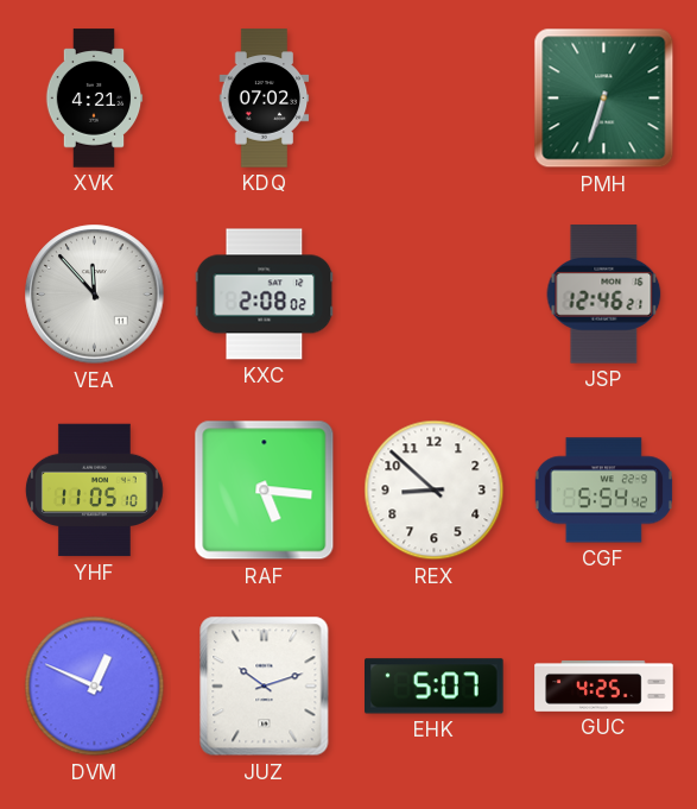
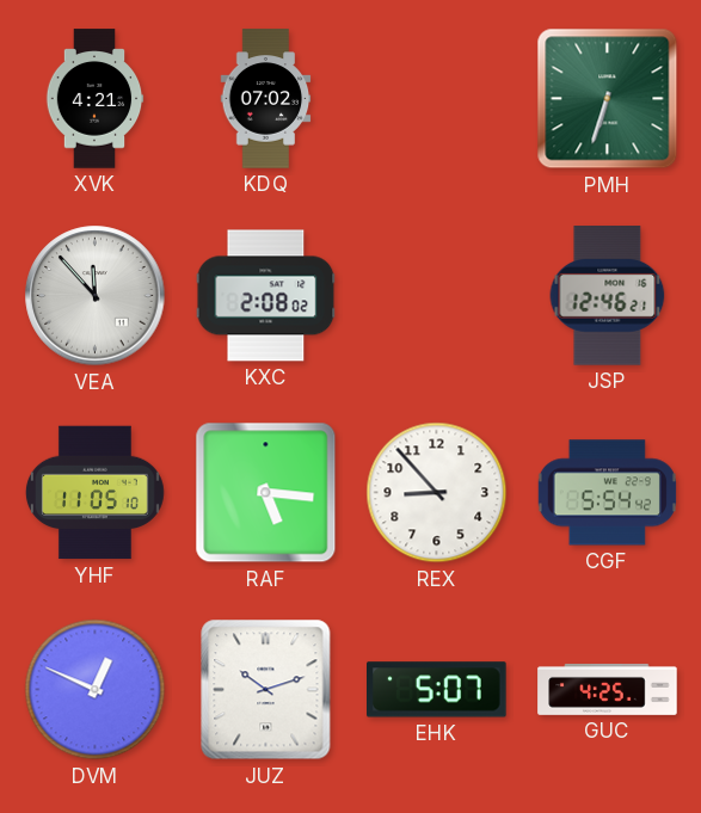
REX: 8:52 -> 8:53
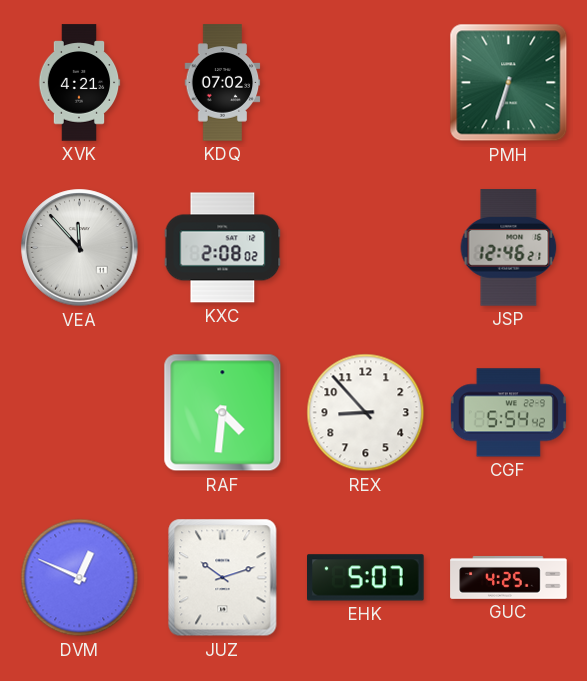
YHF: 11:05 -> none
RAF: 5:16 -> 4:31
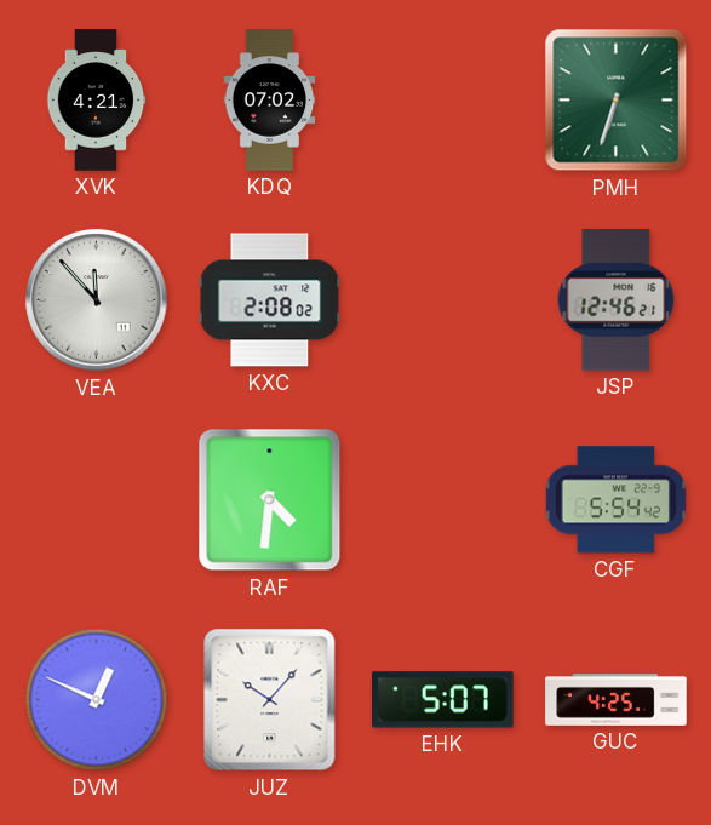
REX: 8:53 -> none
JUZ: 10:12 -> 10:07
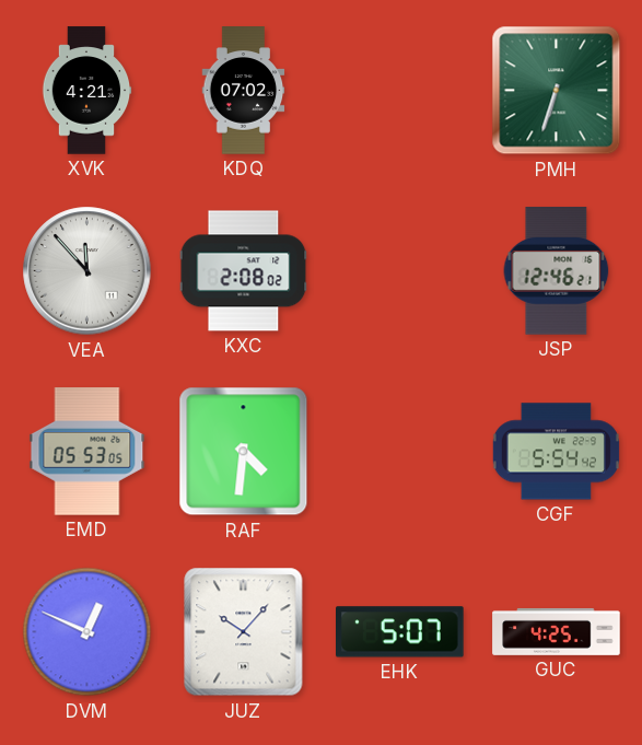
EMD: none -> 05:53
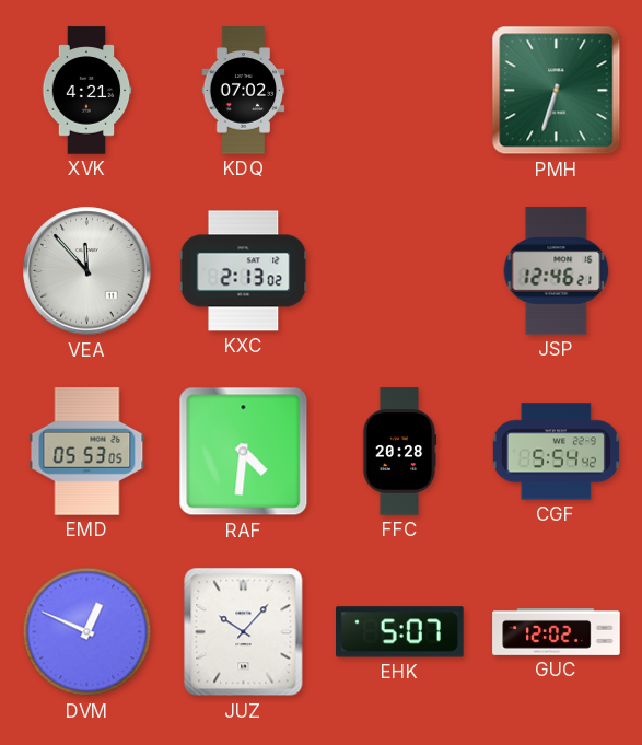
KXC: 2:08 -> 2:13
FFC: none -> 20:28
GUC: 4:25 -> 12:02
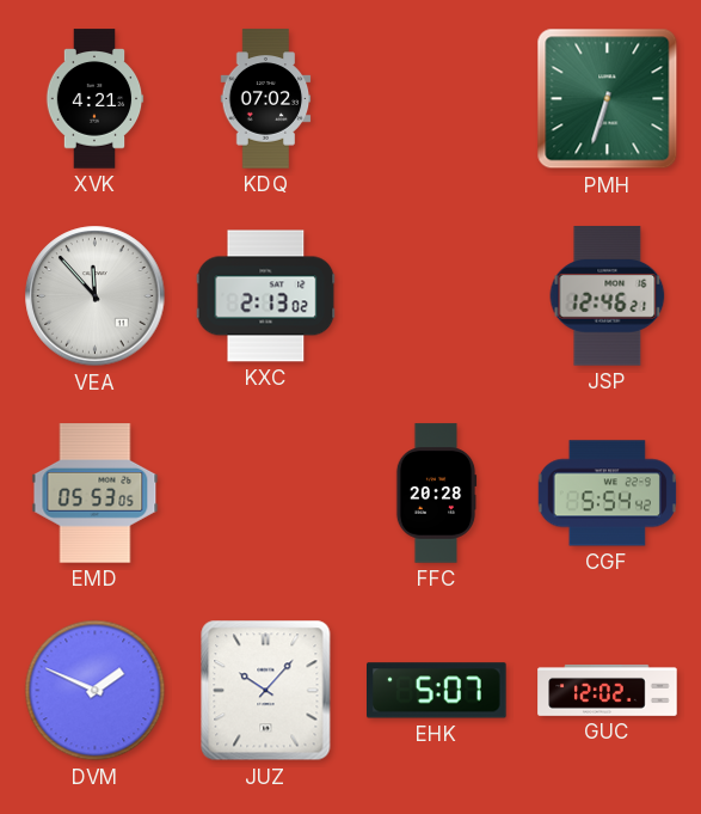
RAF: 4:31 -> none
DVM: 12:49 -> 1:49
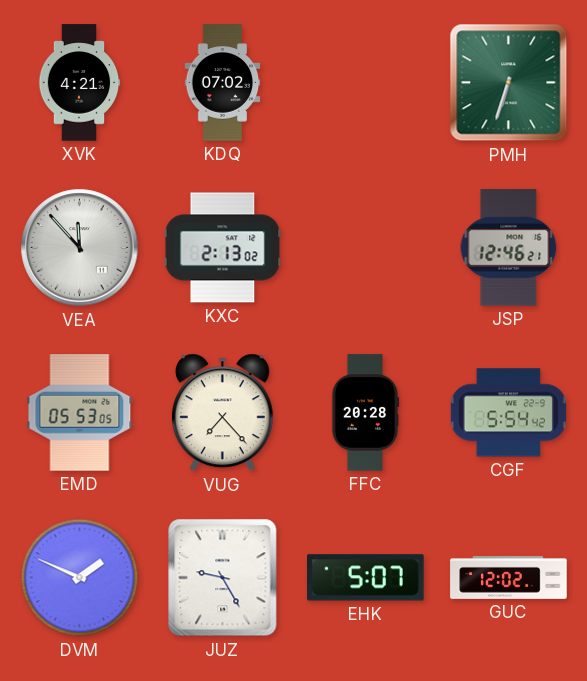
VUG: none -> 7:23
JUZ: 10:07 -> 9:25
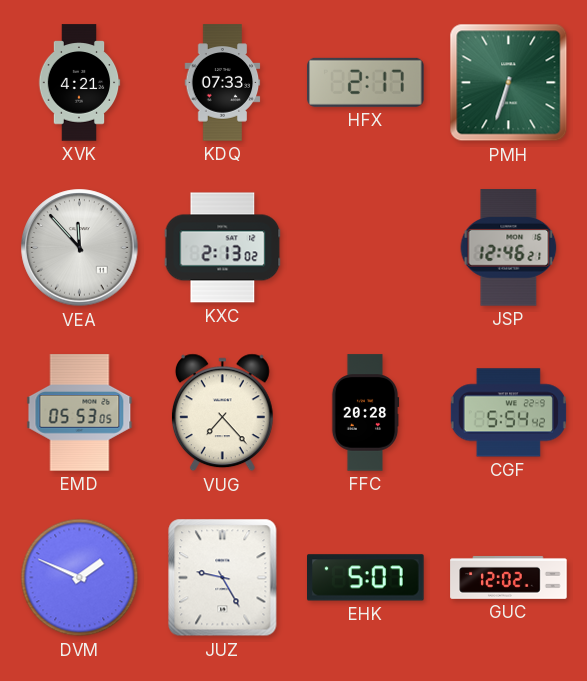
KDQ: 07:02 -> 07:33
HFX: none -> 2:17
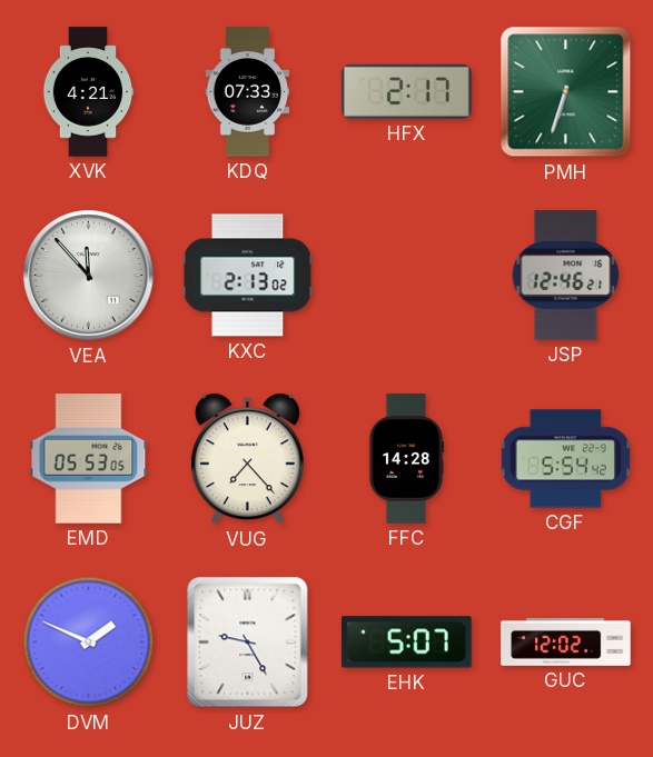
FFC: 20:28 -> 14:28
